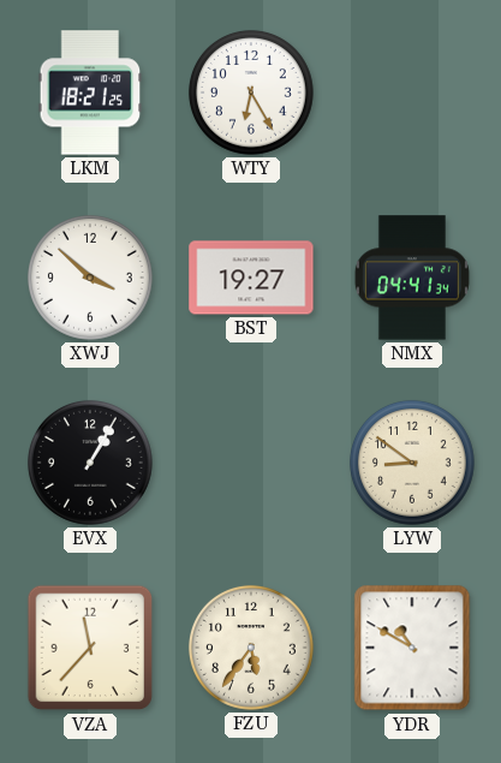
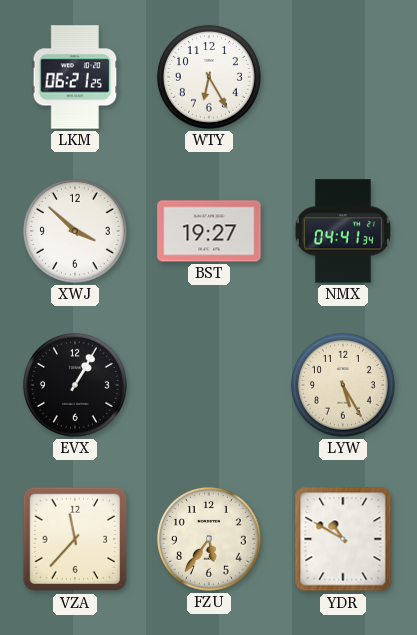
LKM: 18:21 -> 06:21
LYW: 8:51 -> 5:25
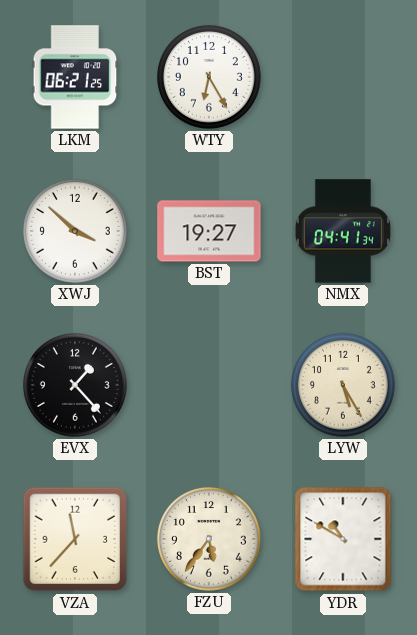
EVX: 1:05 -> 1:23
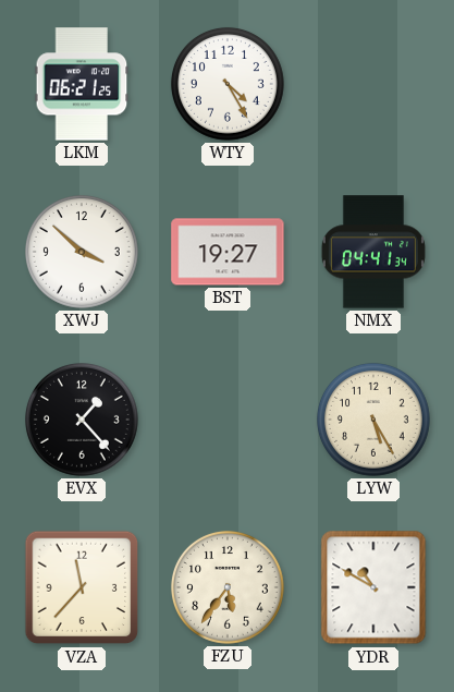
WTY: 6:25 -> 4:25
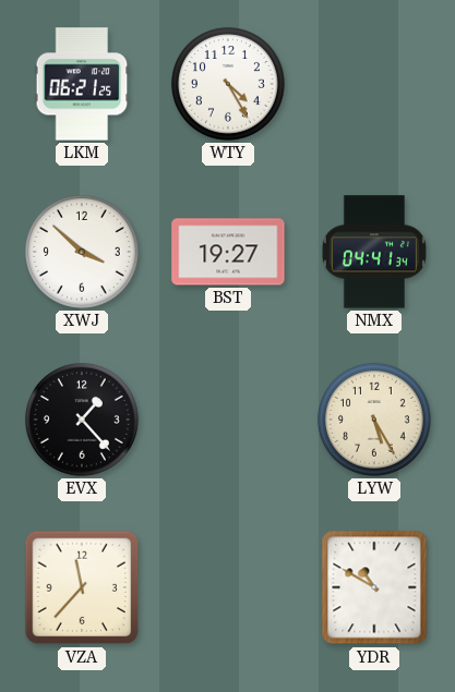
FZU: 5:36 -> none
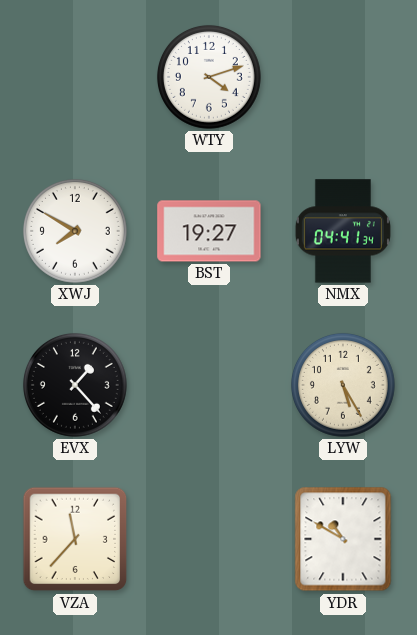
LKM: 06:21 -> none
WTY: 4:25 -> 4:12
XWJ: 3:52 -> 7:50
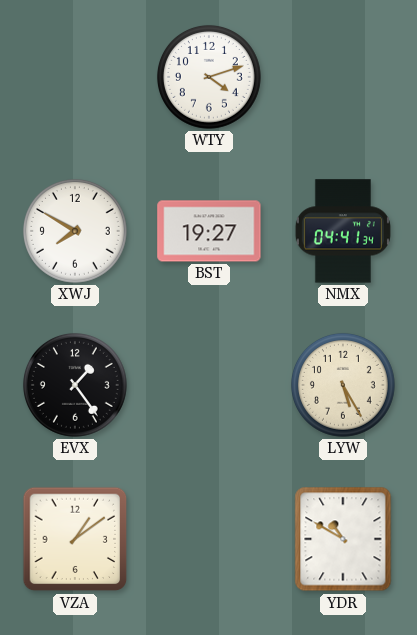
EVX: 1:23 -> 1:24
VZA: 11:37 -> 1:09
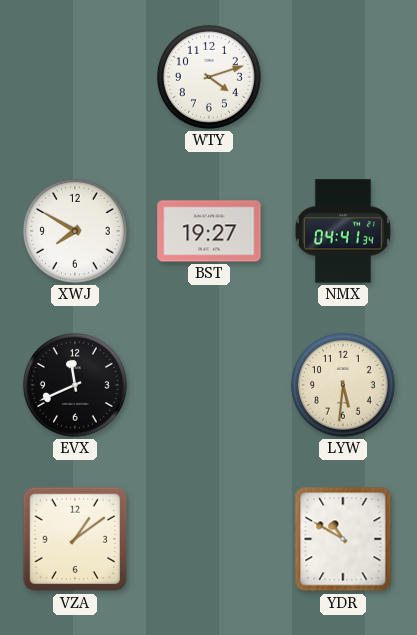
EVX: 1:24 -> 11:41
LYW: 5:25 -> 5:31
